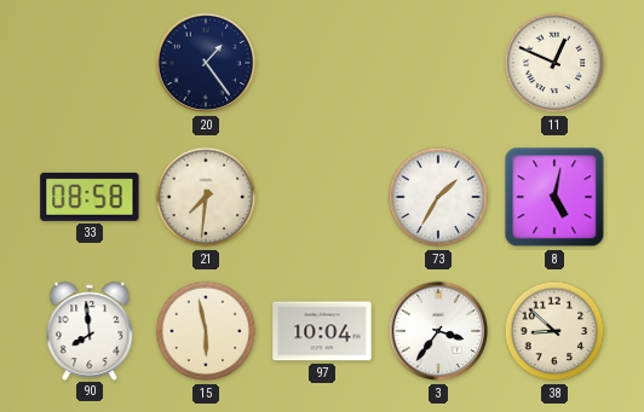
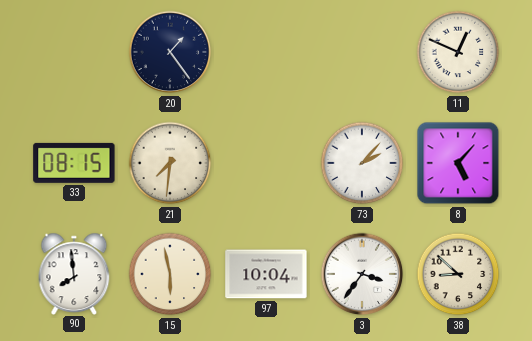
33: 08:58 -> 08:15
73: 1:35 -> 2:07
8: 5:02 -> 5:07
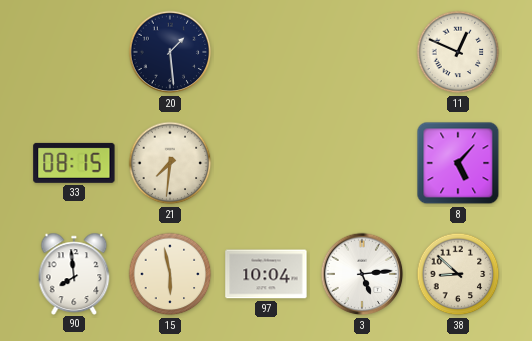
20: 1:24 -> 1:29
73: 2:07 -> none
3: 3:36 -> 5:14
